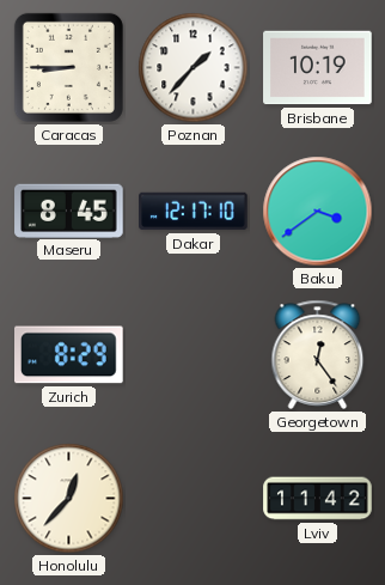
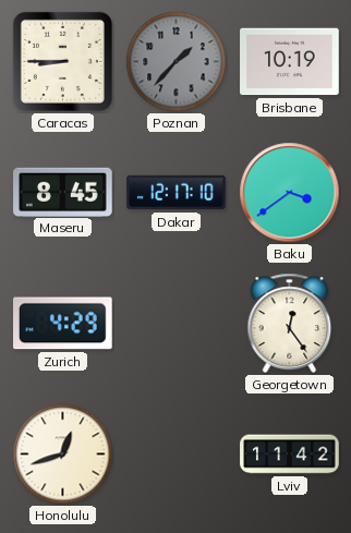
Poznan dial: white -> grey
Zurich: 8:29 -> 4:29
Honolulu: 12:37 -> 12:42
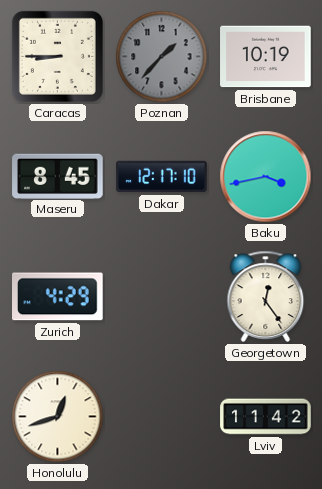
Baku: 3:39 -> 3:43
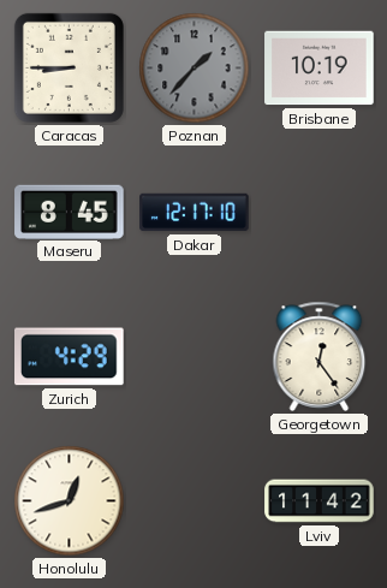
Baku: 3:43 -> none
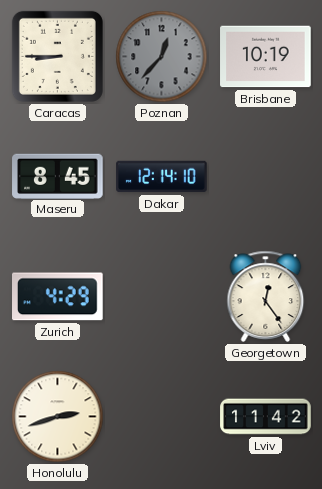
Poznan: 1:37 -> 12:37
Dakar: 12:17 -> 12:14
Honolulu: 12:42 -> 2:42
